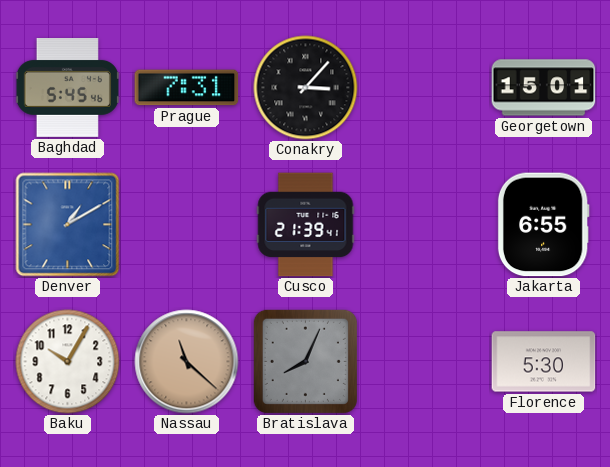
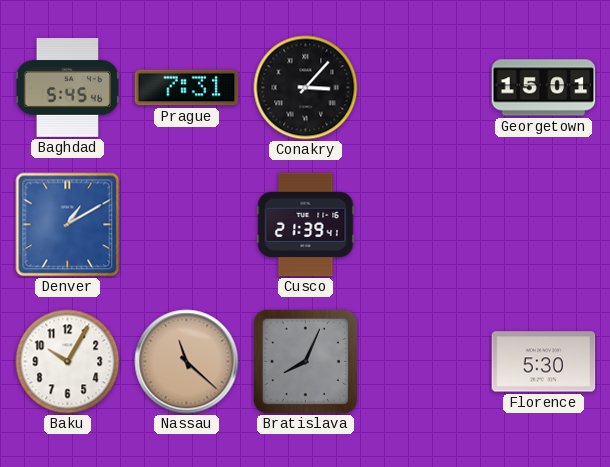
Jakarta: 6:55 -> none
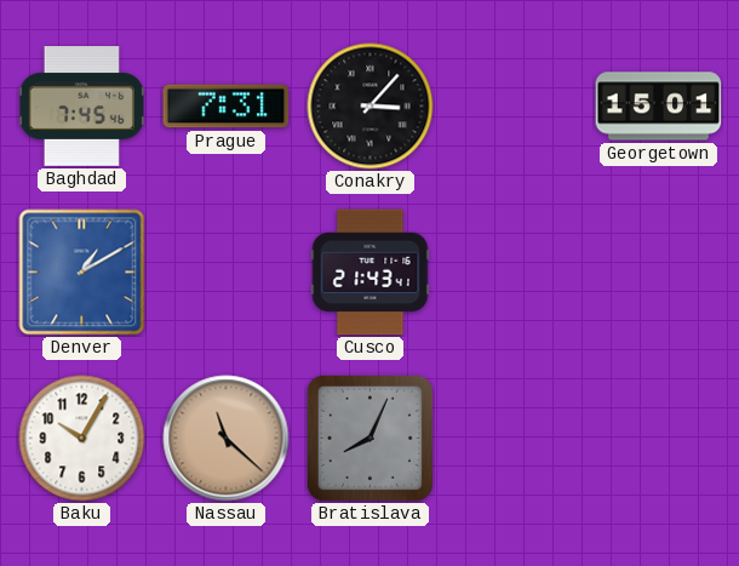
Baghdad: 5:45 -> 7:45
Cusco: 21:39 -> 21:43
Florence: 5:30 -> none
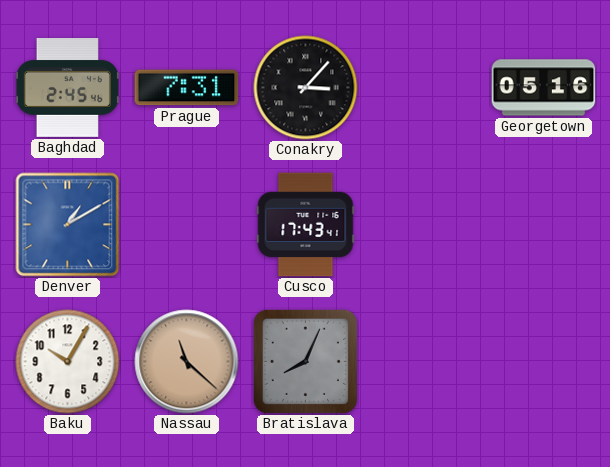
Baghdad: 7:45 -> 2:45
Georgetown: 15:01 -> 05:16
Cusco: 21:43 -> 17:43
